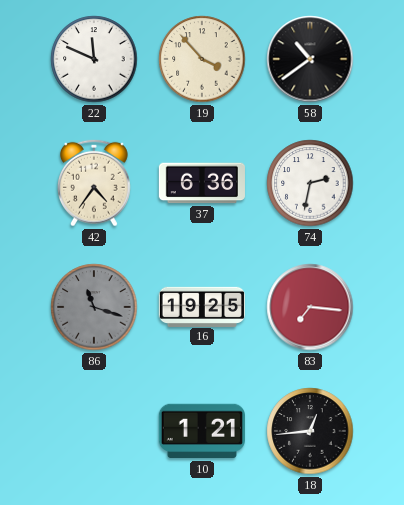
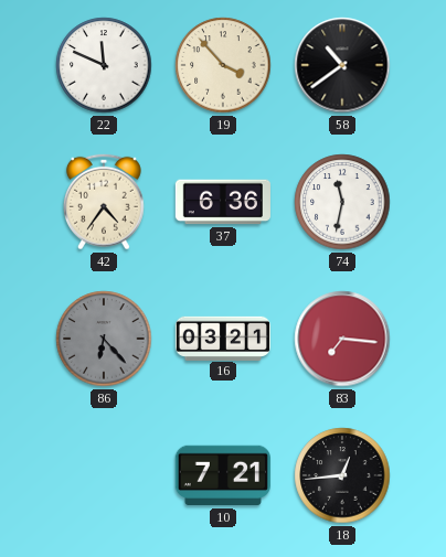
74: 2:32 -> 11:32
86: 11:18 -> 6:23
16: 19:25 -> 03:21
10: 1:21 -> 7:21
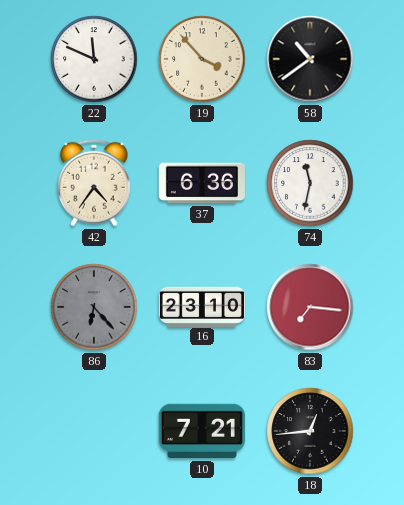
16: 03:21 -> 23:10
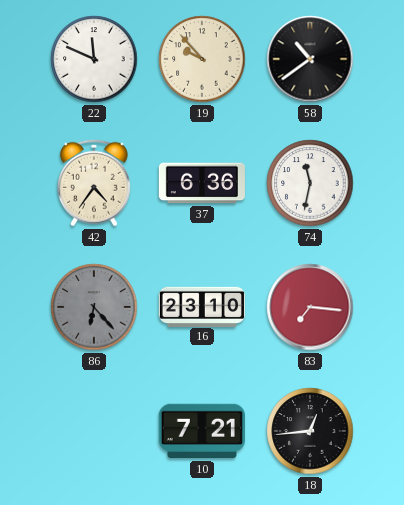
19: 3:53 -> 9:53
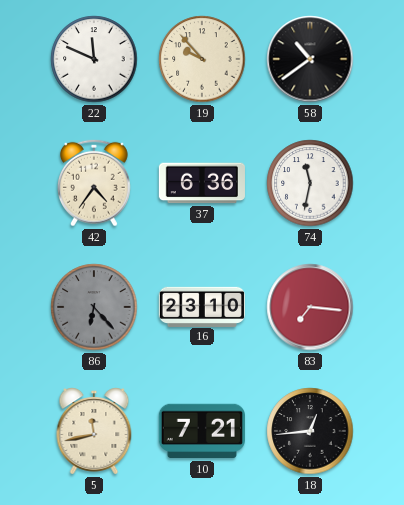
5: none -> 11:43
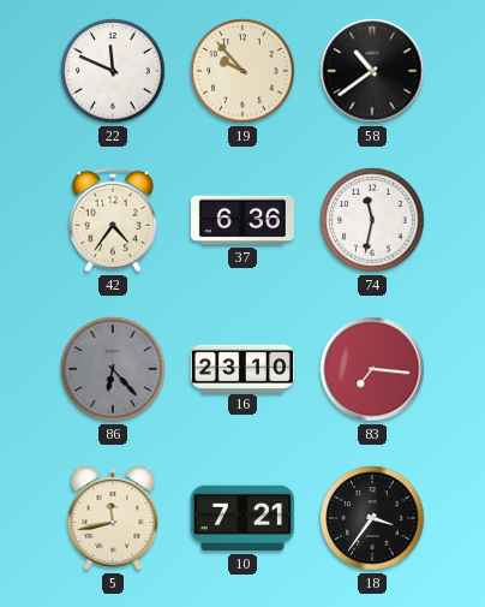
18: 12:44 -> 3:36
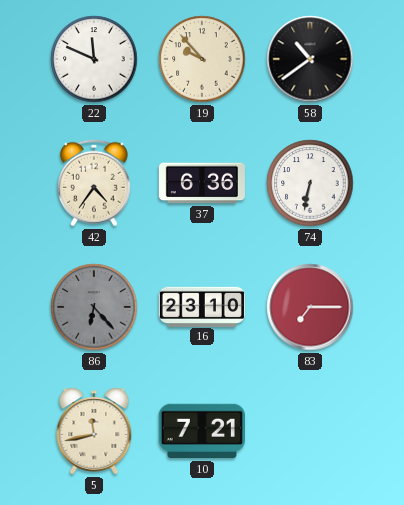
74: 11:32 -> 6:32
83: 7:16 -> 7:15
18: 3:36 -> none
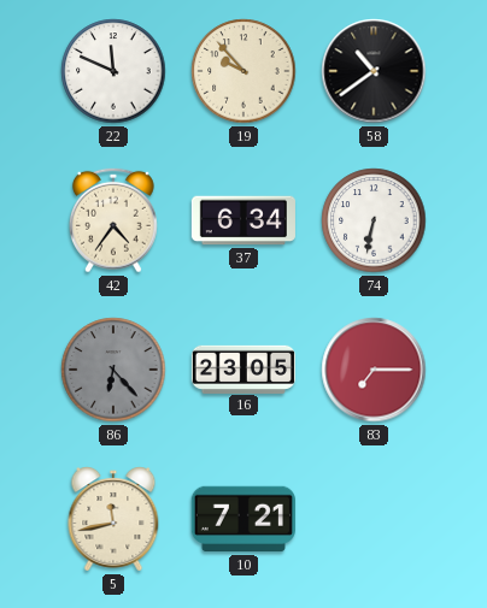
37: 6:36 -> 6:34
16: 23:10 -> 23:05
